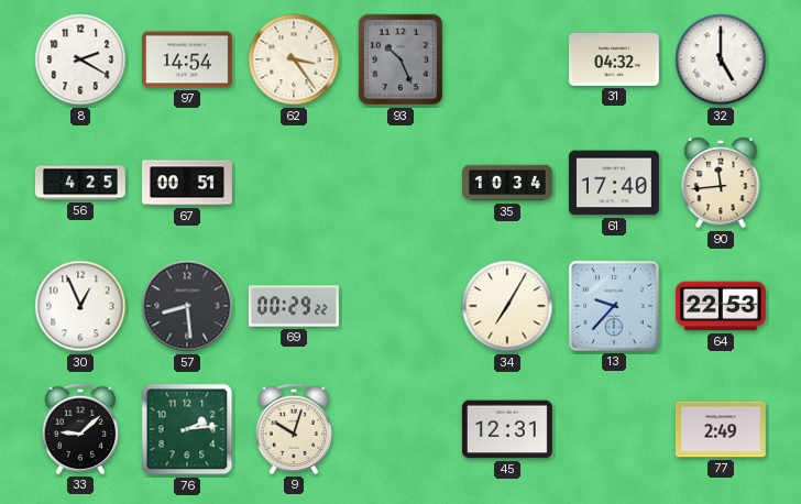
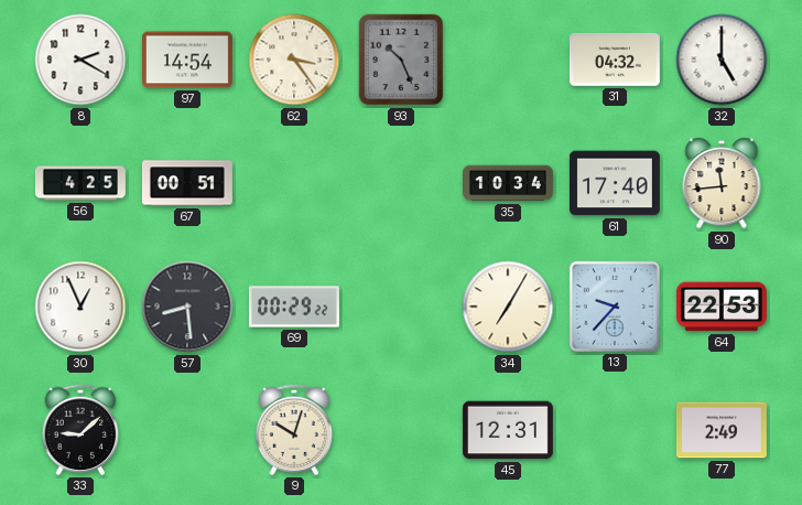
76: 2:14 -> none
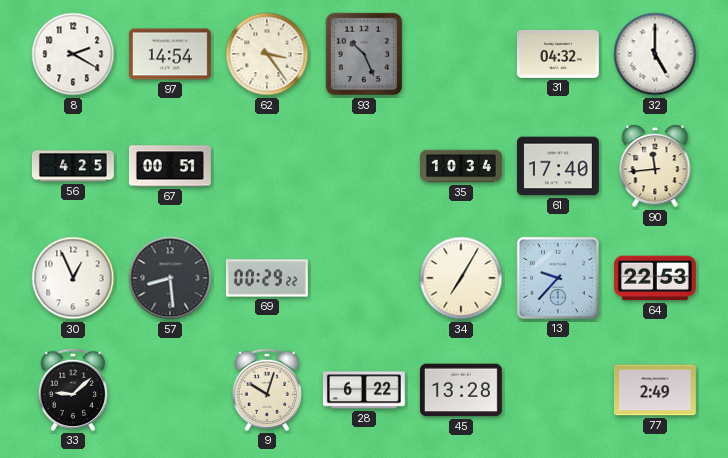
28: none -> 6:22
45: 12:31 -> 13:28
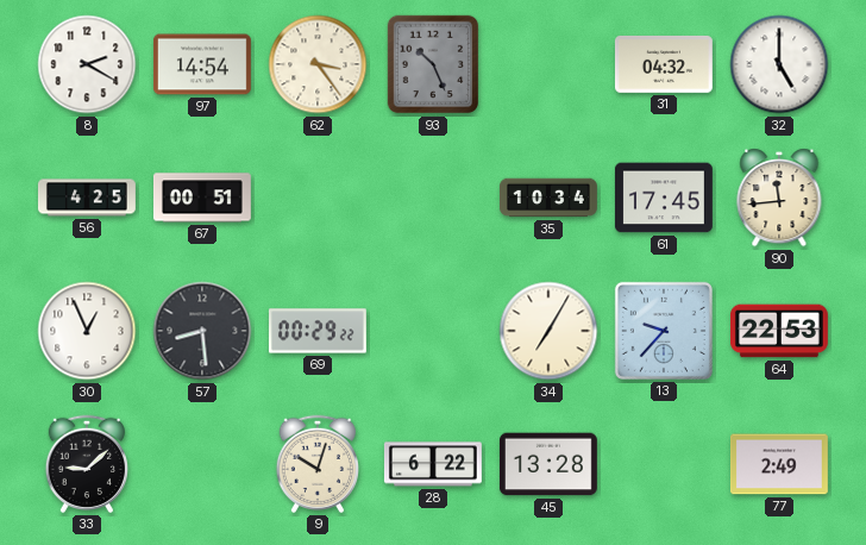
61: 17:40 -> 17:45
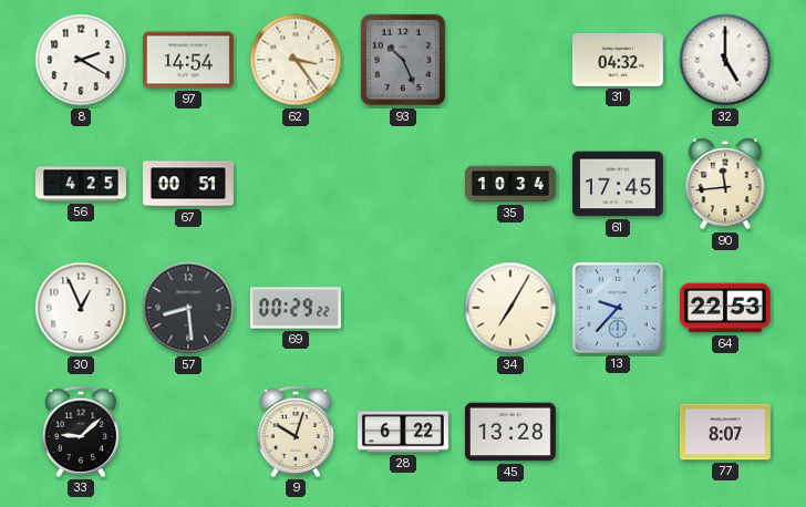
77: 2:49 -> 8:07
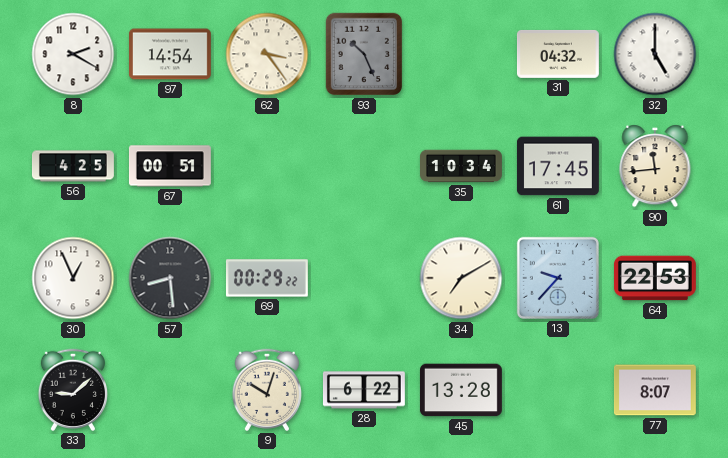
34: 7:05 -> 7:10
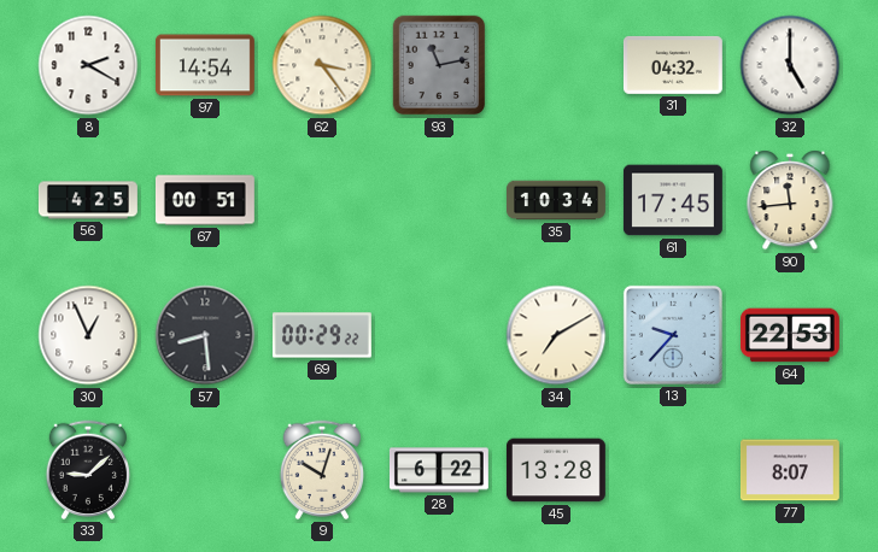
93: 10:26 -> 11:13
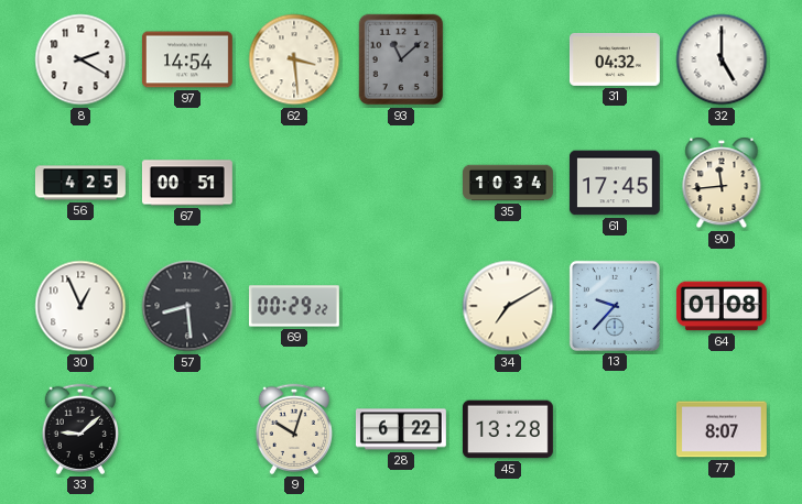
62: 3:24 -> 3:29
93: 11:13 -> 11:08
64: 22:53 -> 01:08
